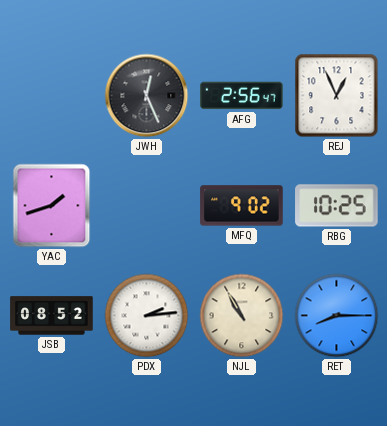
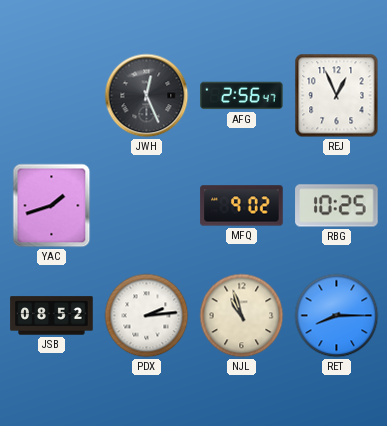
NJL: 10:55 -> 10:57
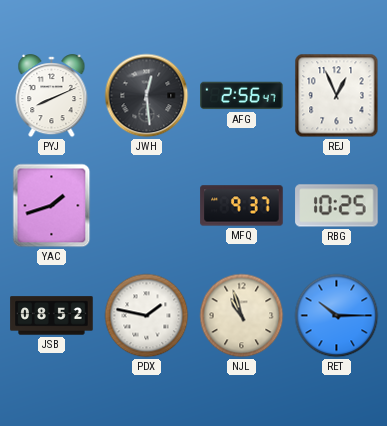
PYJ: none -> 8:11
JWH: 12:26 -> 12:29
MFQ: 9:02 -> 9:37
PDX: 2:14 -> 1:47
RET: 8:15 -> 10:15
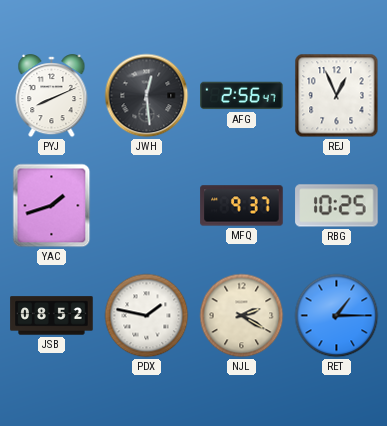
NJL: 10:57 -> 2:20
RET: 10:15 -> 1:15
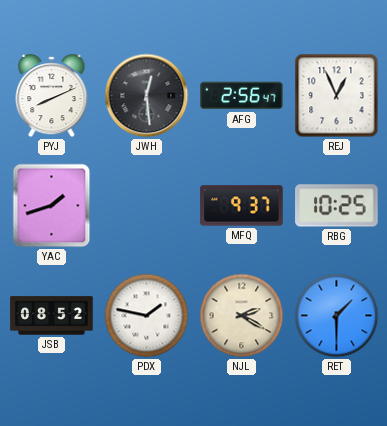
RET: 1:15 -> 1:30
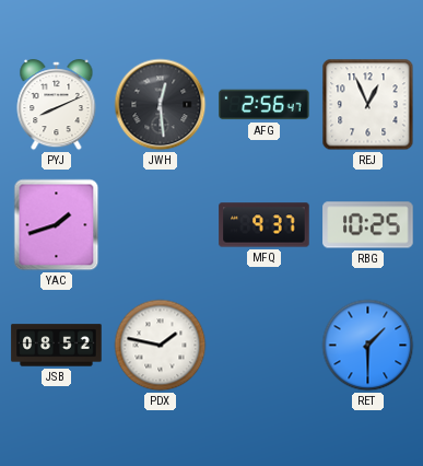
NJL: 2:20 -> none
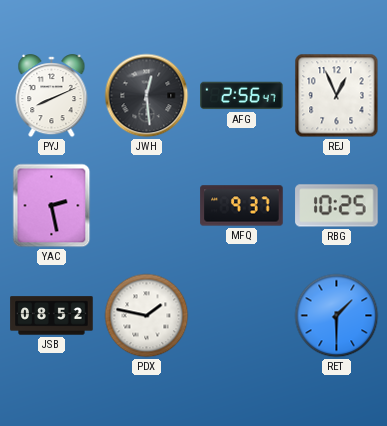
YAC: 1:42 -> 2:28
